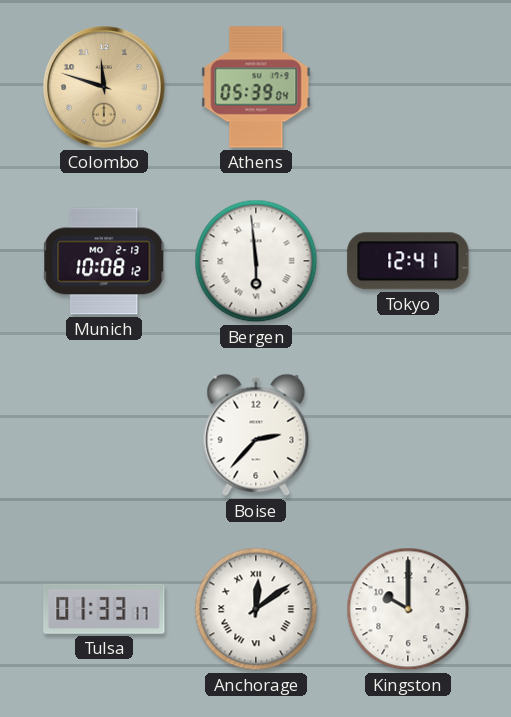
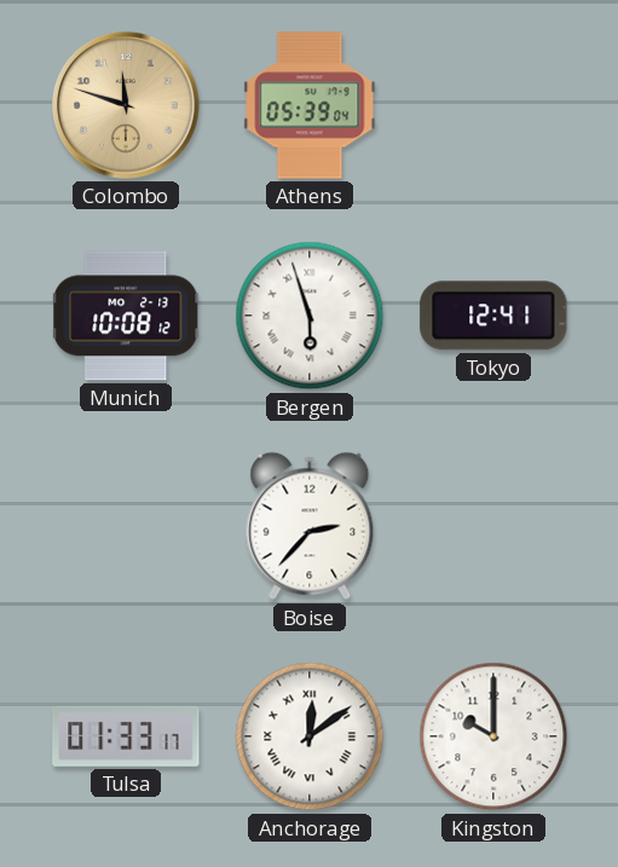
Bergen: 5:59 -> 5:57
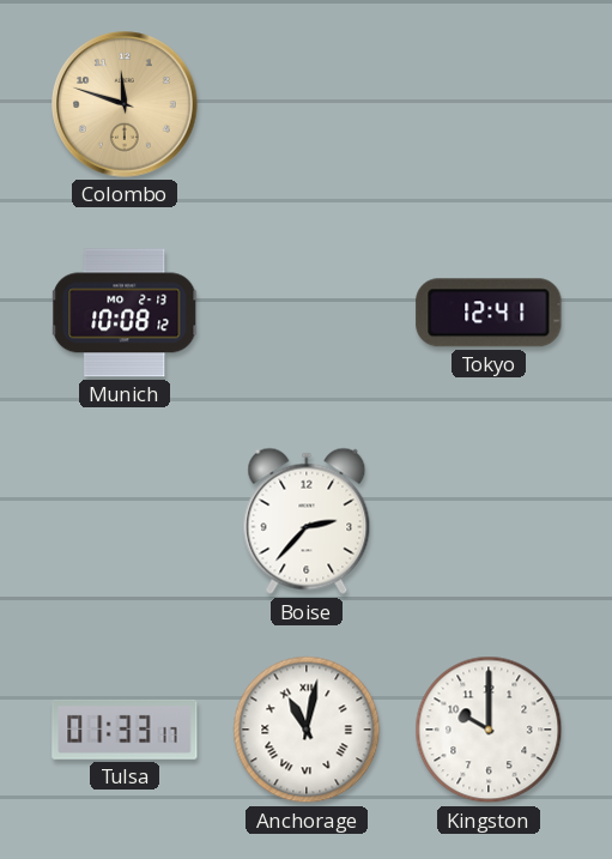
Athens: 05:39 -> none
Bergen: 5:57 -> none
Anchorage: 12:09 -> 11:02
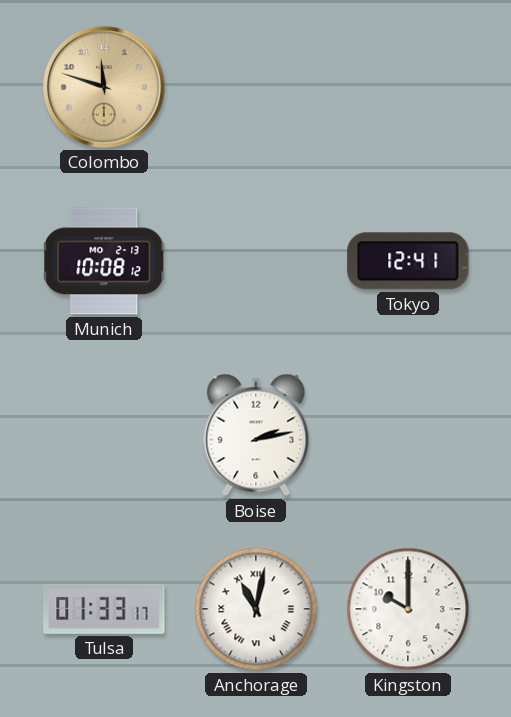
Boise: 2:37 -> 2:13
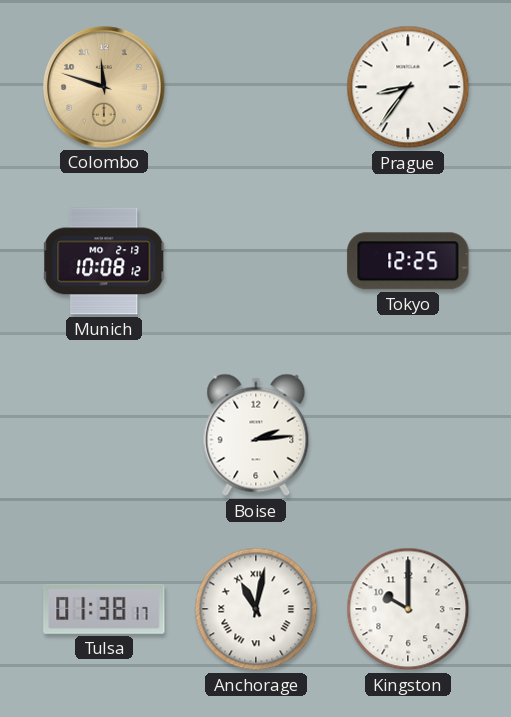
Prague: none -> 8:36
Tokyo: 12:41 -> 12:25
Boise: 2:13 -> 2:14
Tulsa: 01:33 -> 01:38
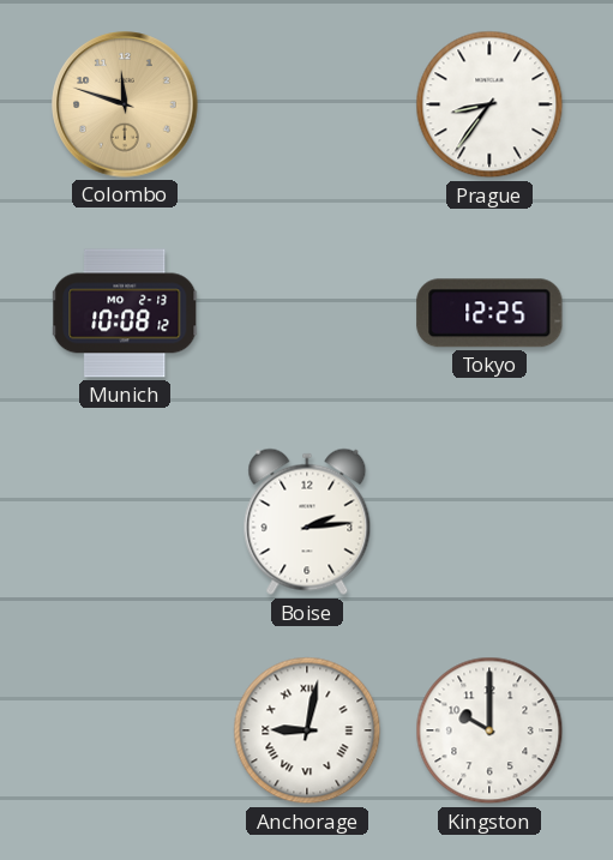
Tulsa: 01:38 -> none
Anchorage: 11:02 -> 9:02
